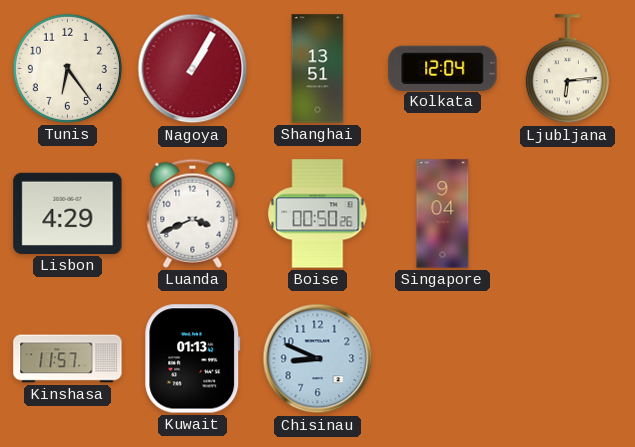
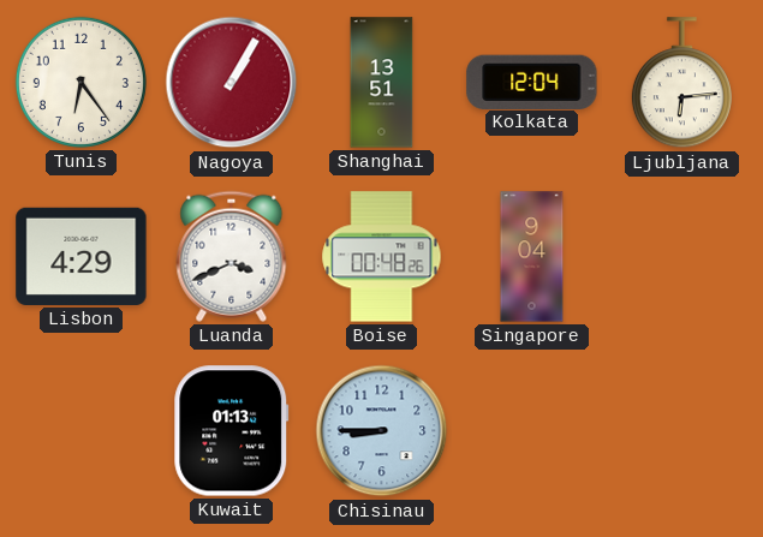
Boise: 00:50 -> 00:48
Kinshasa: 11:57 -> none
Chisinau: 8:49 -> 8:45
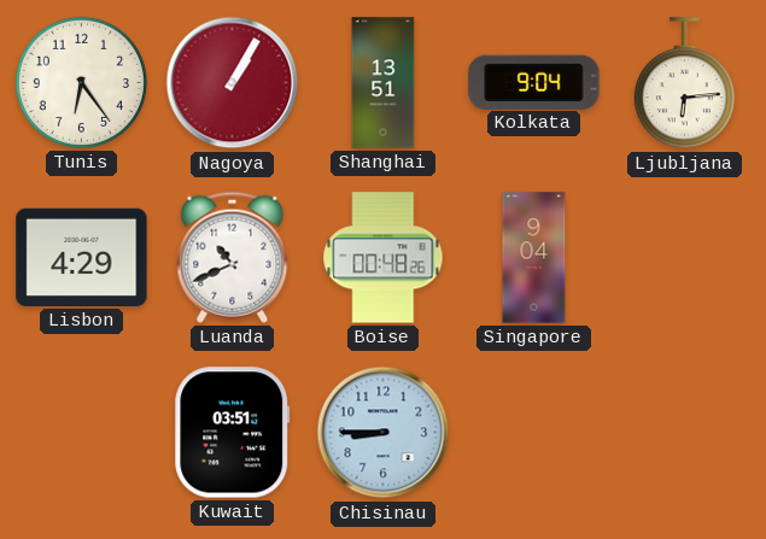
Kolkata: 12:04 -> 9:04
Luanda: 3:41 -> 10:41
Kuwait: 01:13 -> 03:51
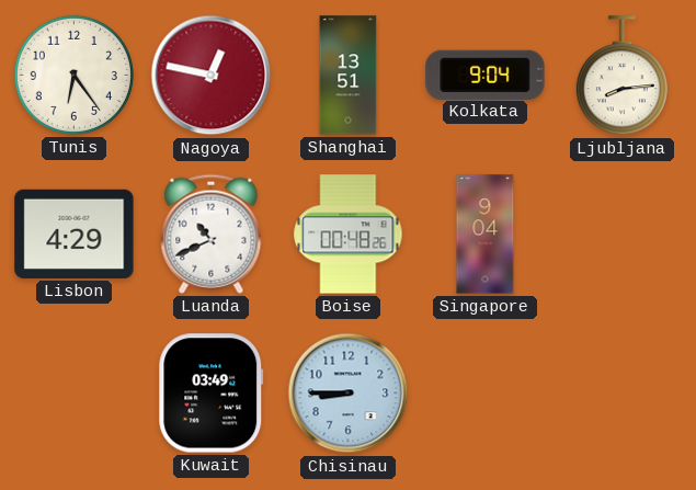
Nagoya: 1:05 -> 12:47
Ljubljana: 6:14 -> 8:14
Kuwait: 03:51 -> 03:49
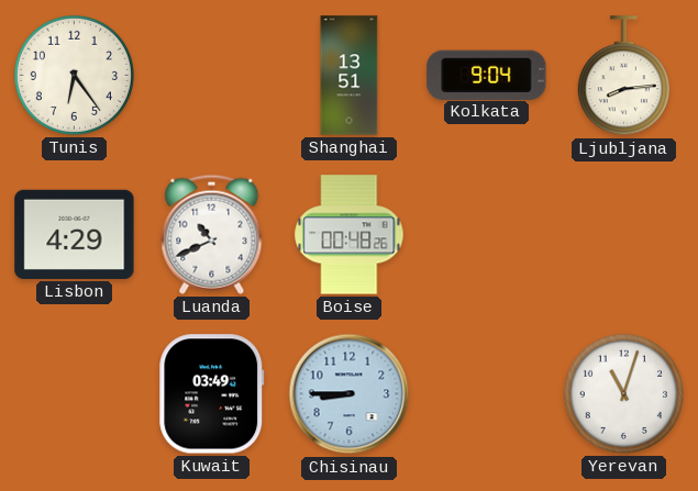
Nagoya: 12:47 -> none
Singapore: 9:04 -> none
Yerevan: none -> 11:03
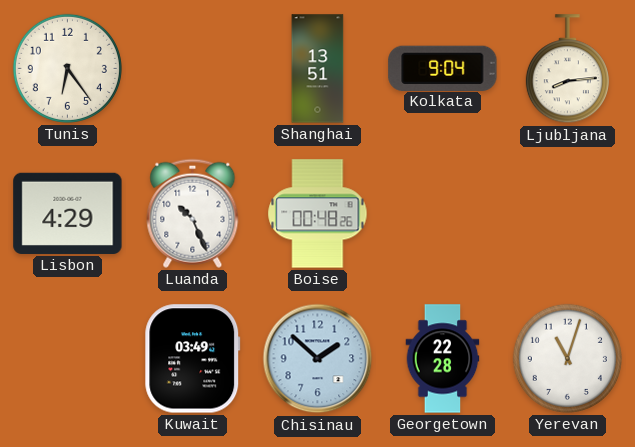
Luanda: 10:41 -> 10:26
Chisinau: 8:45 -> 1:52
Georgetown: none -> 22:28
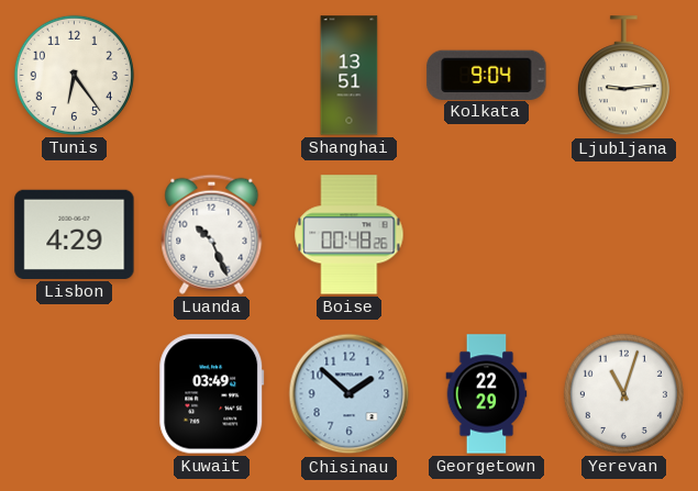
Ljubljana: 8:14 -> 9:14
Georgetown: 22:28 -> 22:29
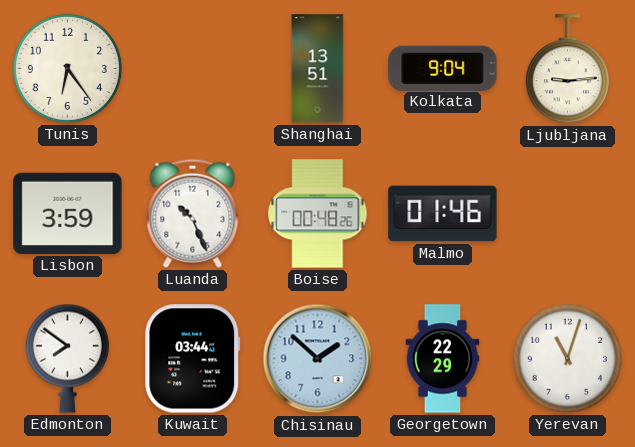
Lisbon: 4:29 -> 3:59
Malmo: none -> 01:46
Edmonton: none -> 7:51
Kuwait: 03:49 -> 03:44
